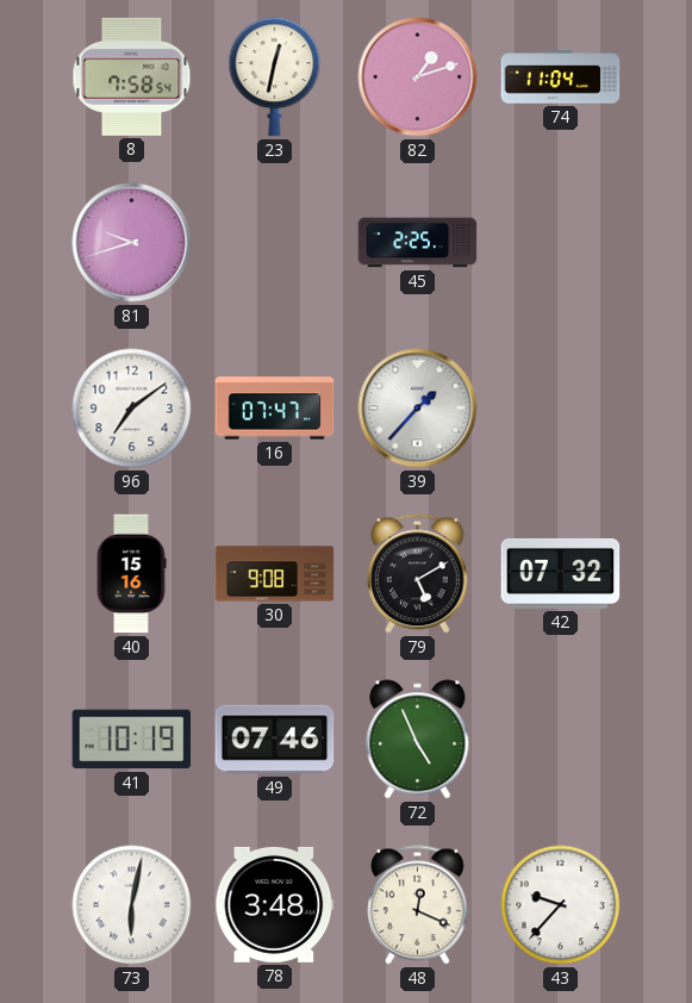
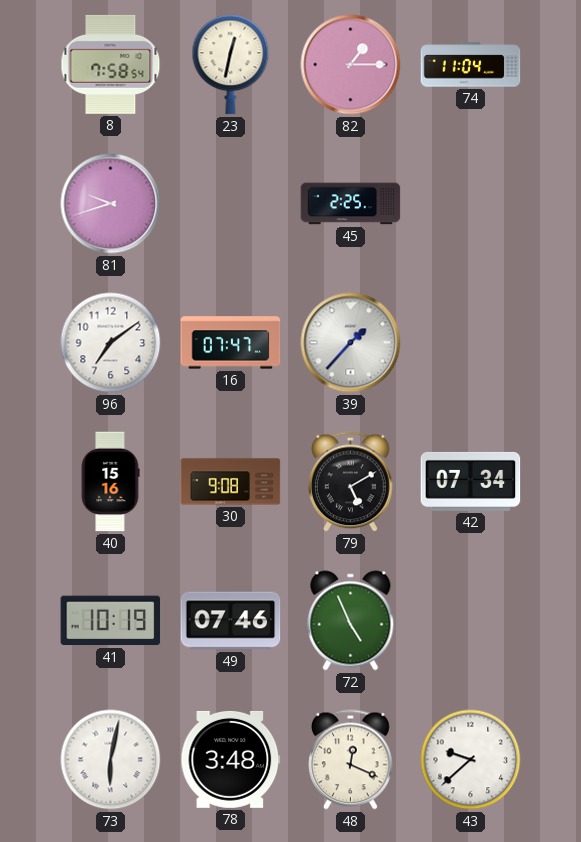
82: 1:12 -> 1:15
42: 07:32 -> 07:34
43: 9:37 -> 9:38
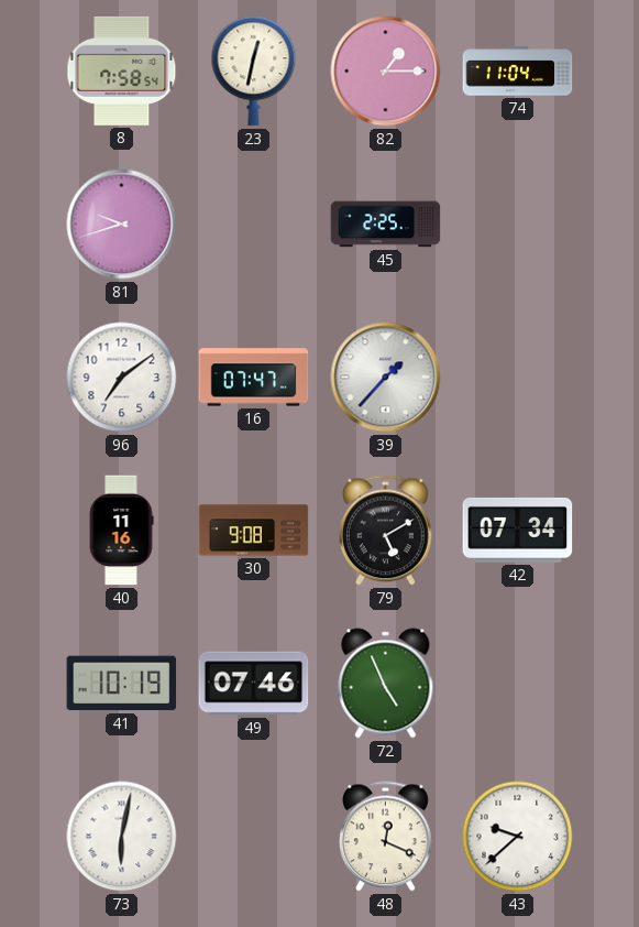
40: 15:16 -> 11:16
78: 3:48 -> none
